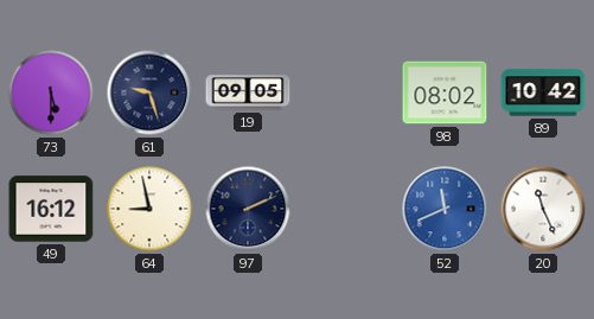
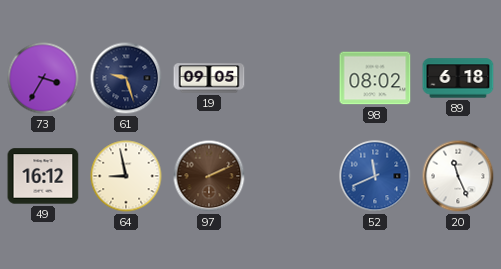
73: 5:30 -> 3:35
89: 10:42 -> 6:18
97 dial: navy -> brown
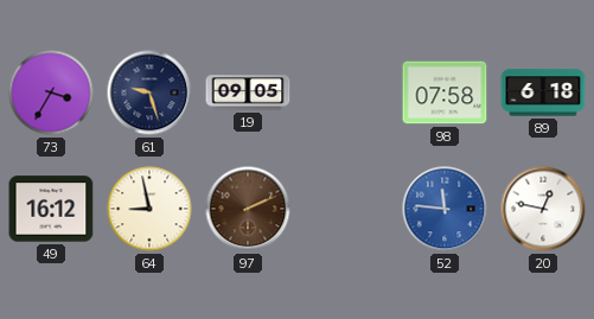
98: 08:02 -> 07:58
52: 11:41 -> 11:46
20: 11:26 -> 12:47
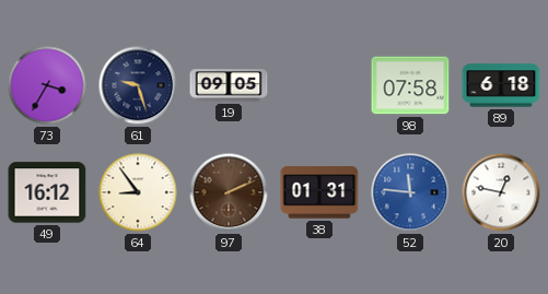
64: 8:58 -> 8:54
38: none -> 01:31
